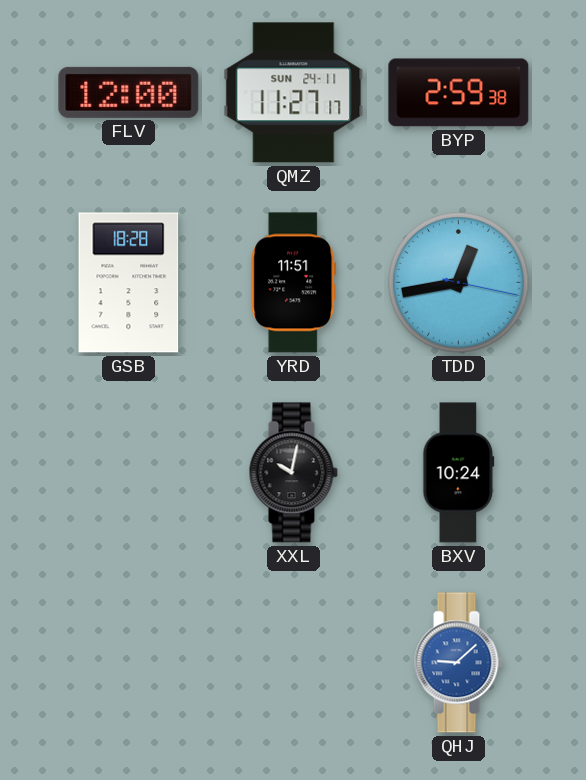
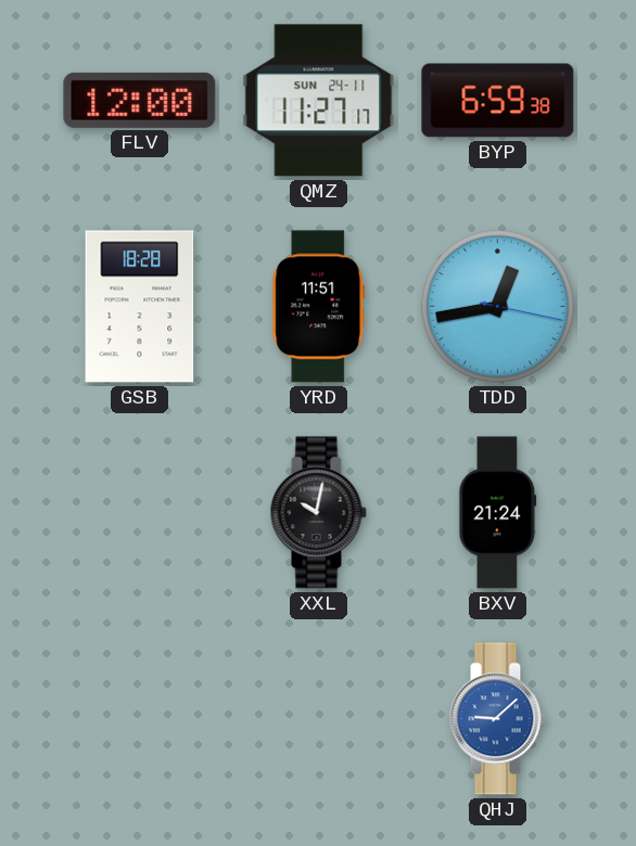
BYP: 2:59 -> 6:59
BXV: 10:24 -> 21:24
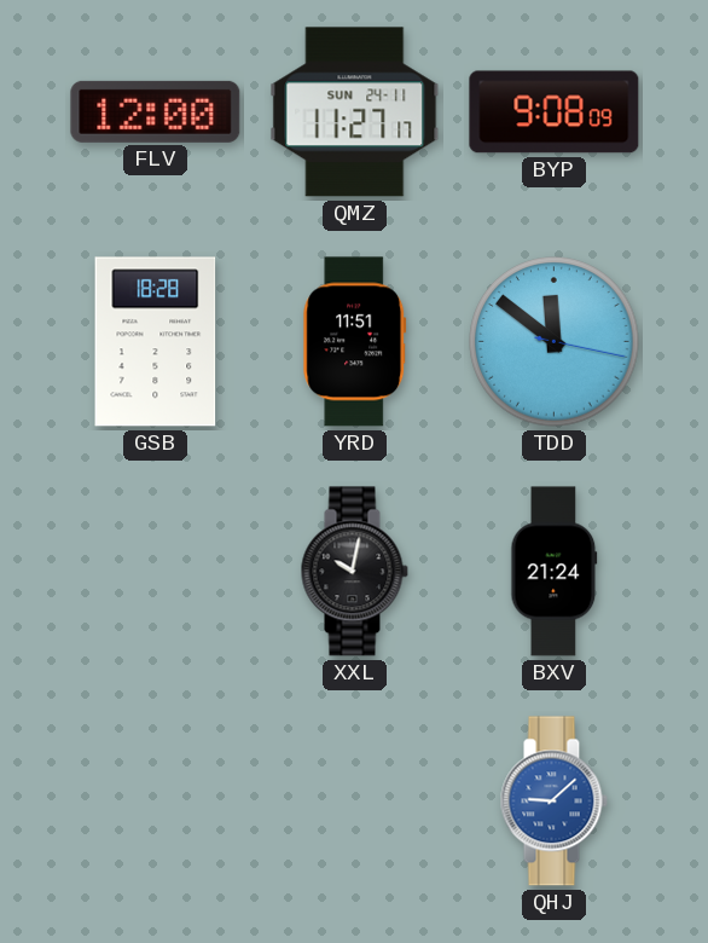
BYP: 6:59 -> 9:08
TDD: 12:43 -> 11:51
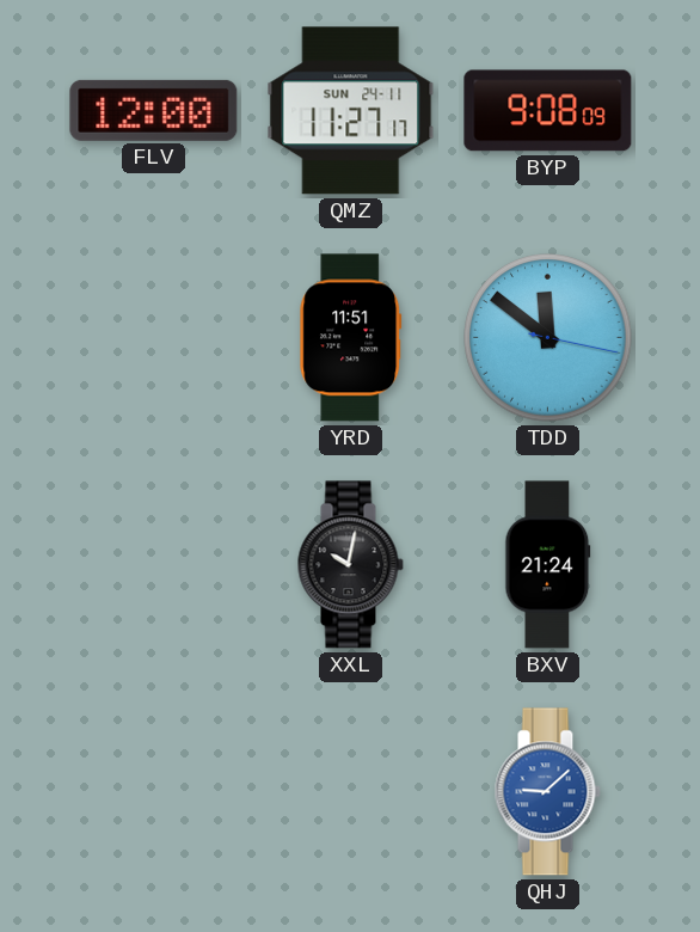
GSB: 18:28 -> none
